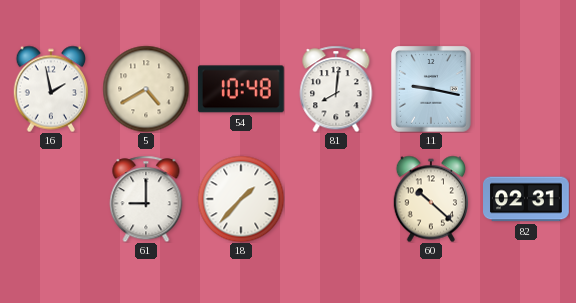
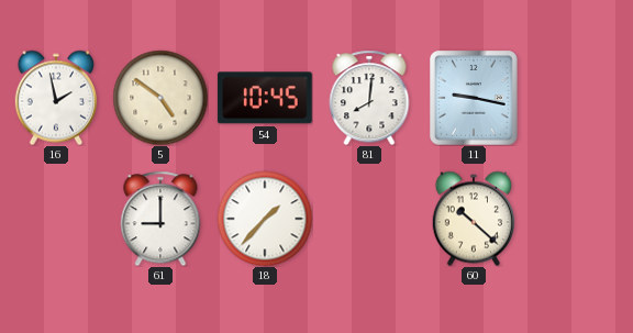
5: 4:40 -> 4:51
54: 10:48 -> 10:45
82: 02:31 -> none
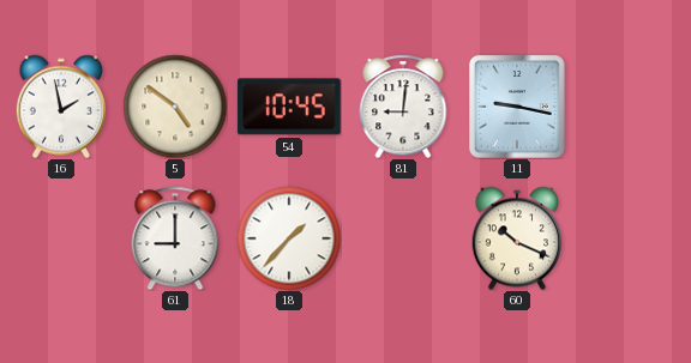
81: 8:01 -> 9:01
60: 10:22 -> 10:19
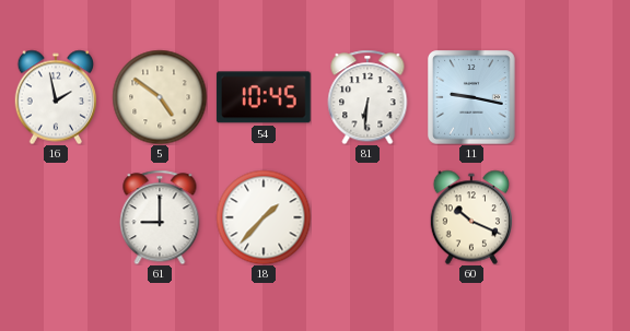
81: 9:01 -> 6:31
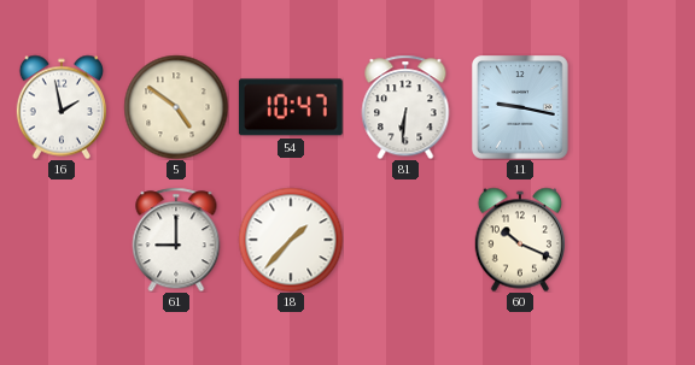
54: 10:45 -> 10:47
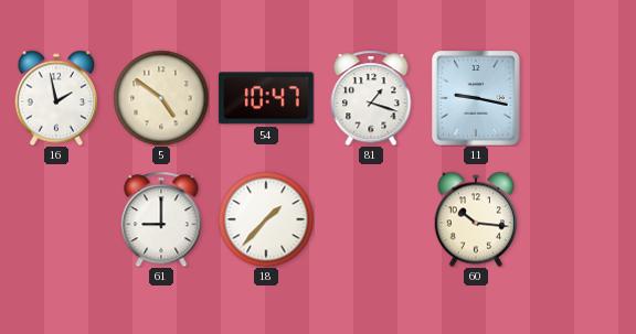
81: 6:31 -> 1:18
60: 10:19 -> 10:16
